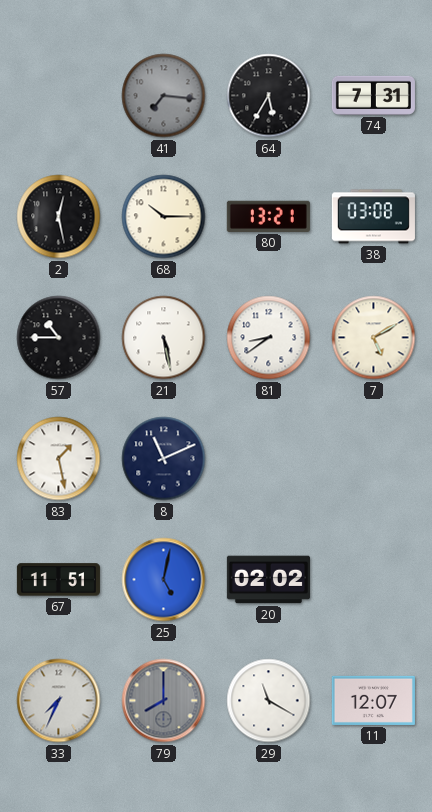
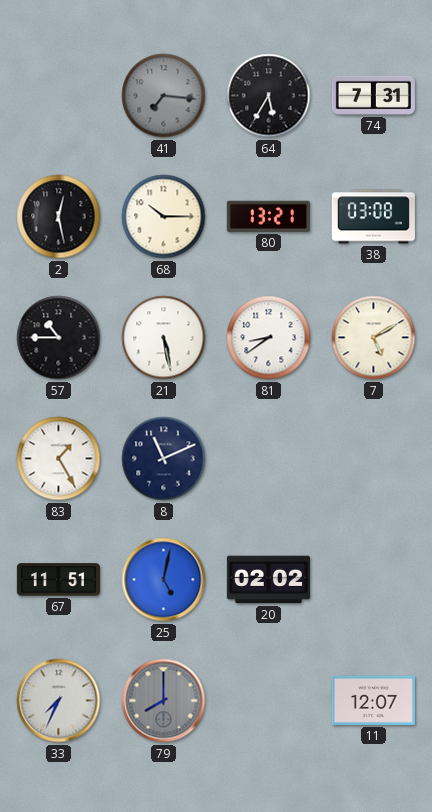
83: 1:28 -> 1:25
29: 11:20 -> none
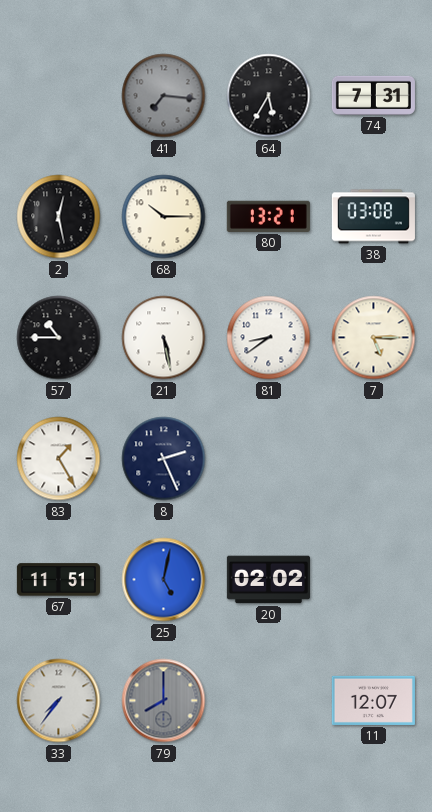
7: 5:10 -> 5:15
8: 11:11 -> 2:26
33: 7:34 -> 7:36
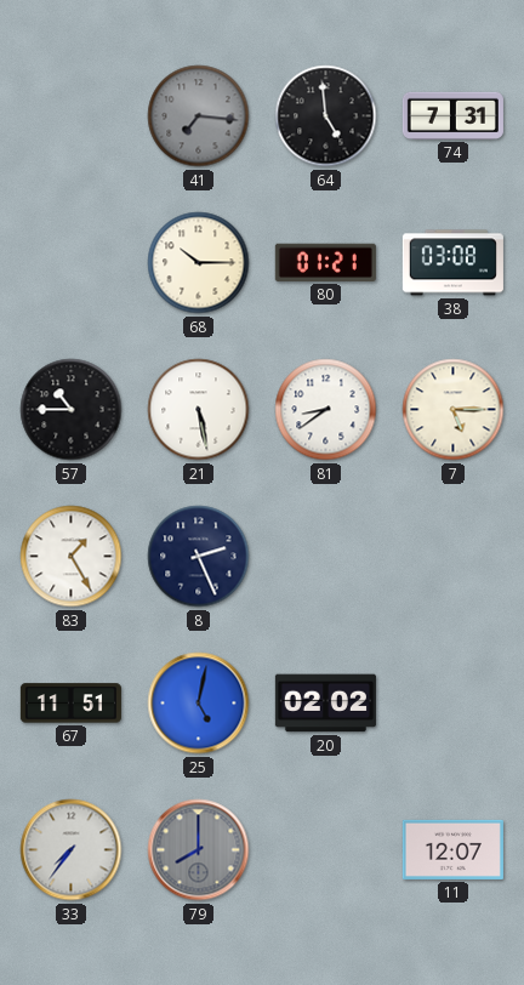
64: 5:35 -> 4:59
2: 12:28 -> none
80: 13:21 -> 01:21
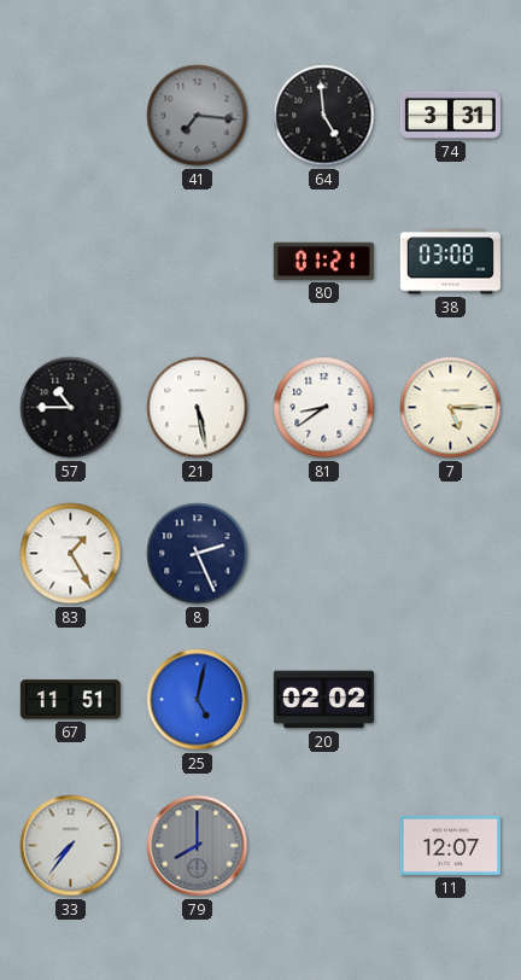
74: 7:31 -> 3:31
68: 10:15 -> none
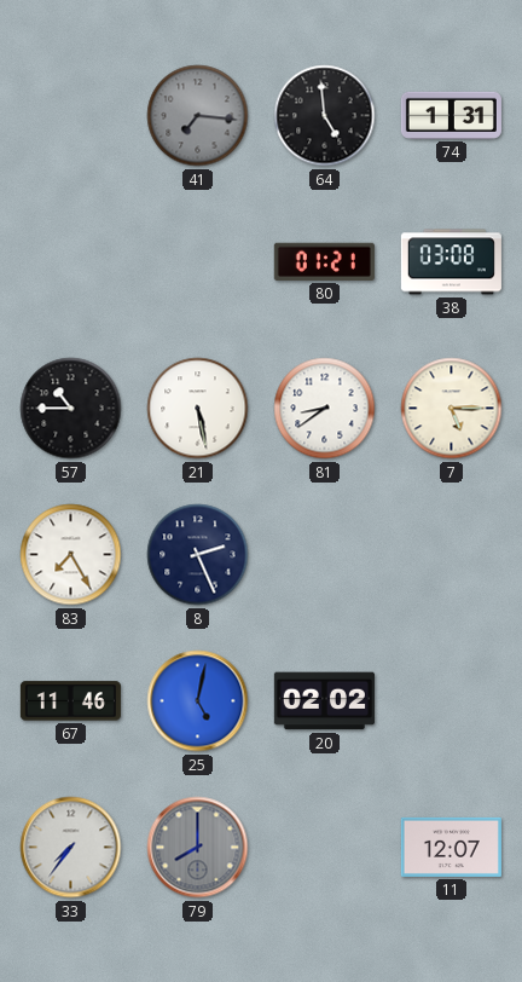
74: 3:31 -> 1:31
83: 1:25 -> 7:25
67: 11:51 -> 11:46
